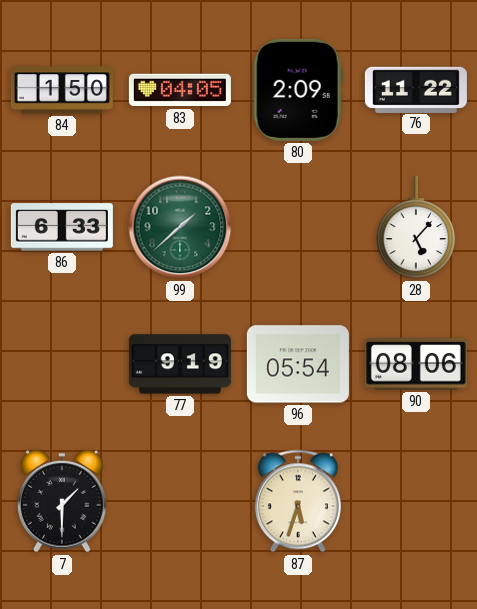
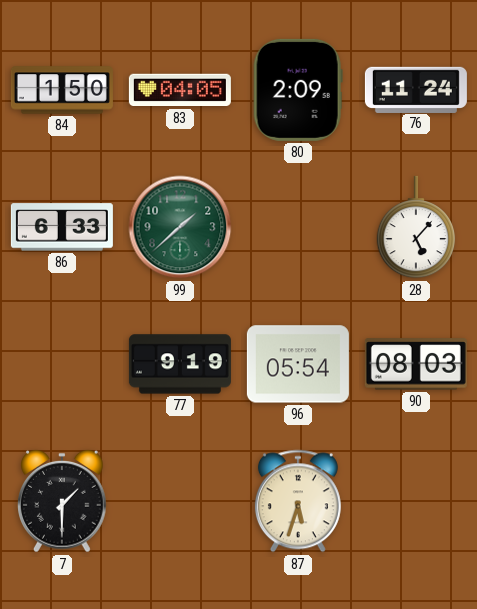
76: 11:22 -> 11:24
90: 08:06 -> 08:03
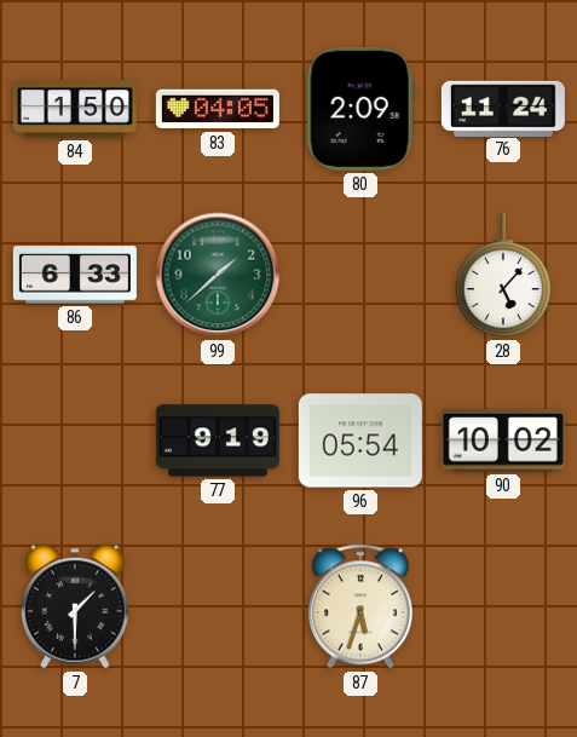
90: 08:03 -> 10:02
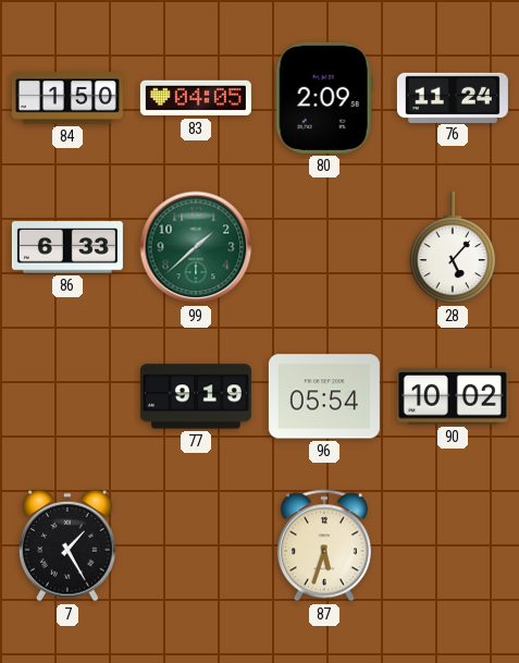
7: 1:30 -> 1:25
